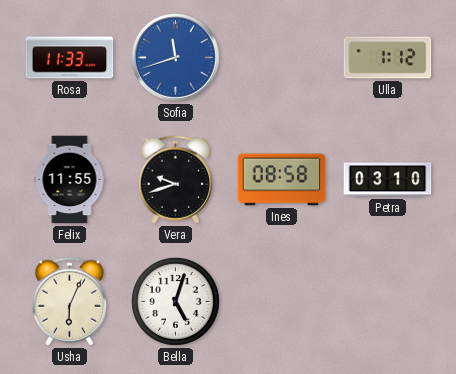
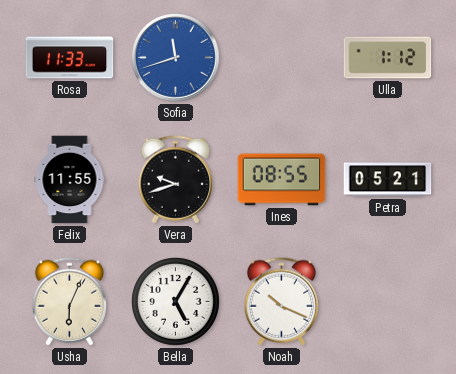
Ines: 08:58 -> 08:55
Petra: 03:10 -> 05:21
Bella: 5:03 -> 5:05
Noah: none -> 10:19
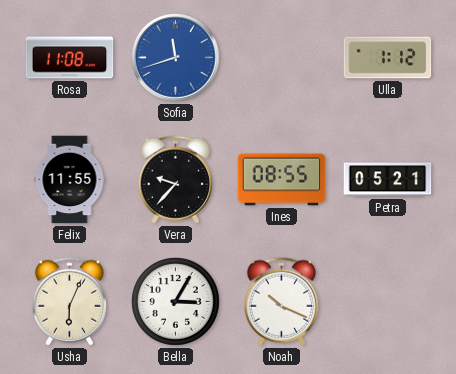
Rosa: 11:33 -> 11:08
Vera: 9:42 -> 9:37
Bella: 5:05 -> 3:05
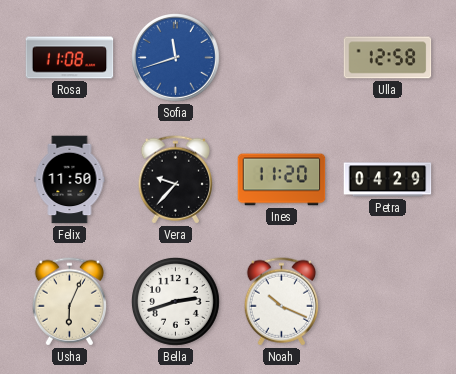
Ulla: 1:12 -> 12:58
Felix: 11:55 -> 11:50
Ines: 08:55 -> 11:20
Petra: 05:21 -> 04:29
Bella: 3:05 -> 2:42
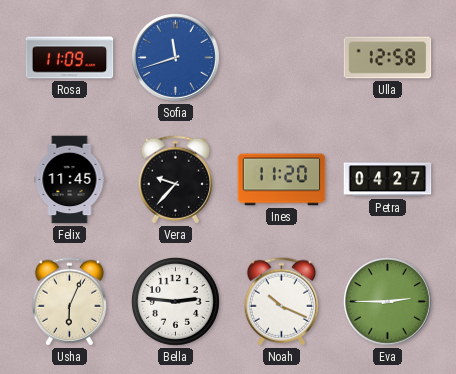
Rosa: 11:08 -> 11:09
Felix: 11:50 -> 11:45
Petra: 04:29 -> 04:27
Bella: 2:42 -> 2:46
Eva: none -> 2:45
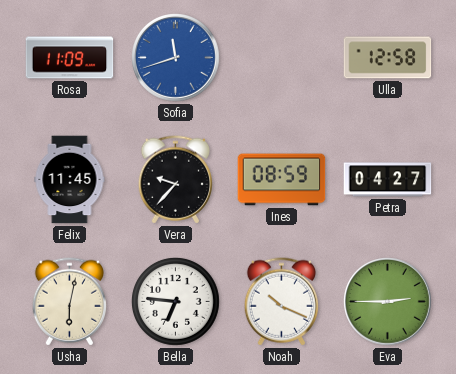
Ines: 11:20 -> 08:59
Usha: 6:04 -> 6:02
Bella: 2:46 -> 6:46
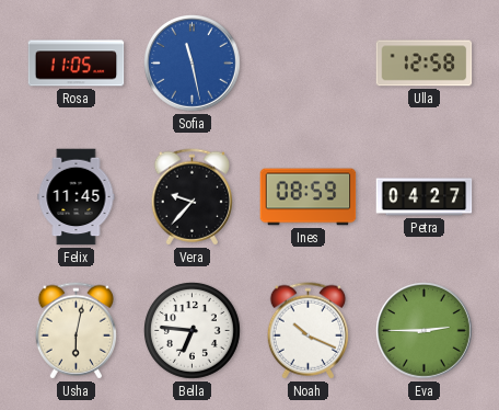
Rosa: 11:09 -> 11:05
Sofia: 11:42 -> 11:28
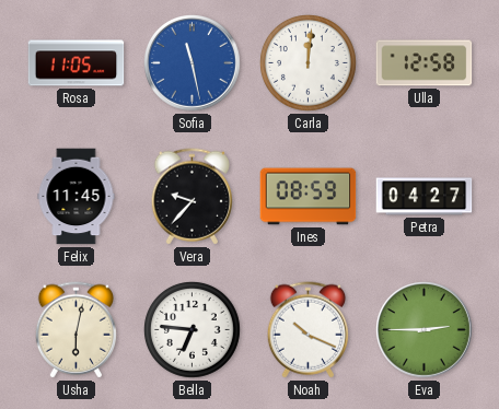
Carla: none -> 12:01
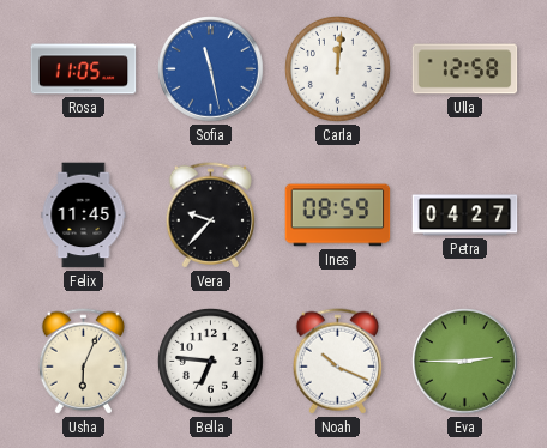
Usha: 6:02 -> 6:04
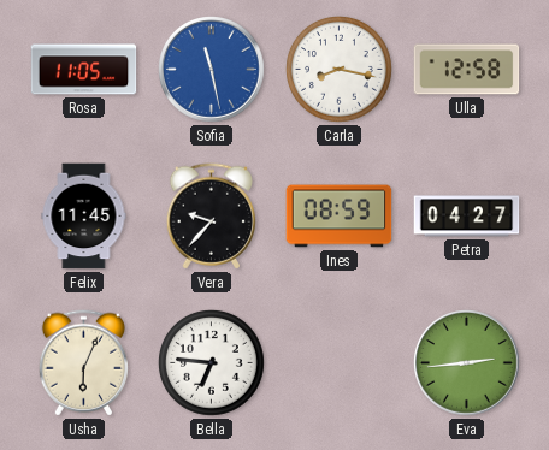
Carla: 12:01 -> 8:17
Noah: 10:19 -> none
Eva: 2:45 -> 2:44
